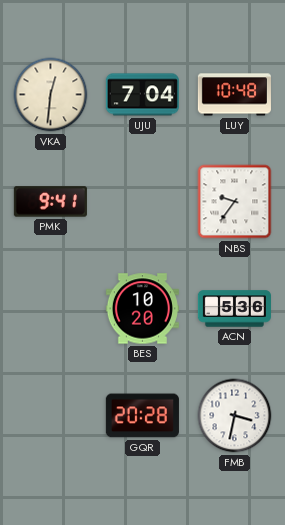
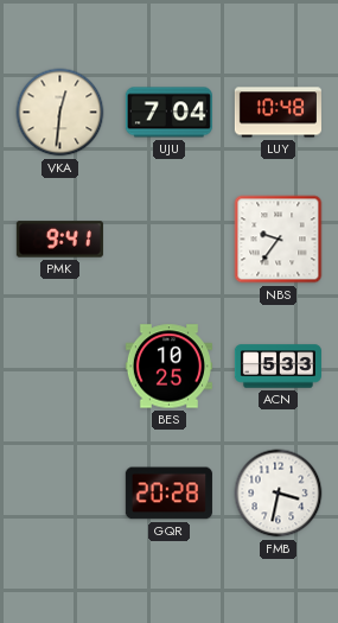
BES: 10:20 -> 10:25
ACN: 5:36 -> 5:33
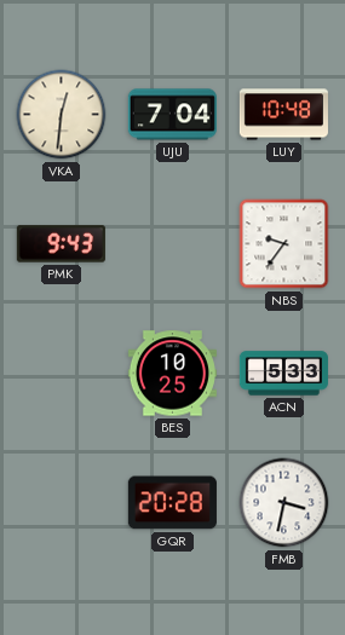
PMK: 9:41 -> 9:43
